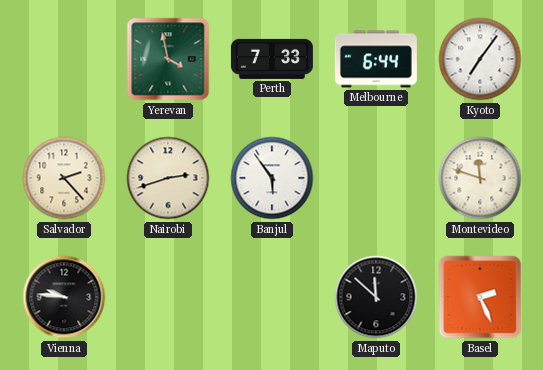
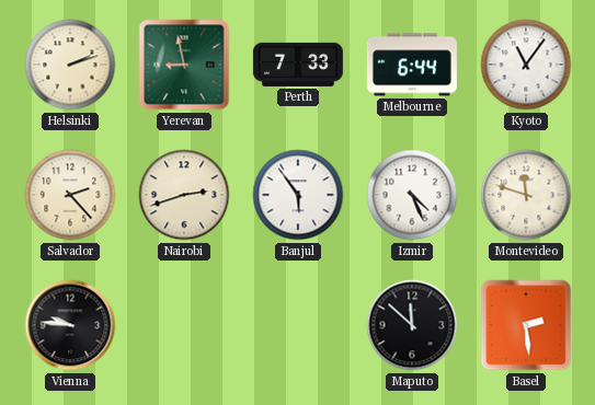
Helsinki: none -> 2:12
Yerevan: 3:58 -> 8:58
Kyoto: 7:06 -> 11:06
Izmir: none -> 4:26
Basel: 2:26 -> 2:29
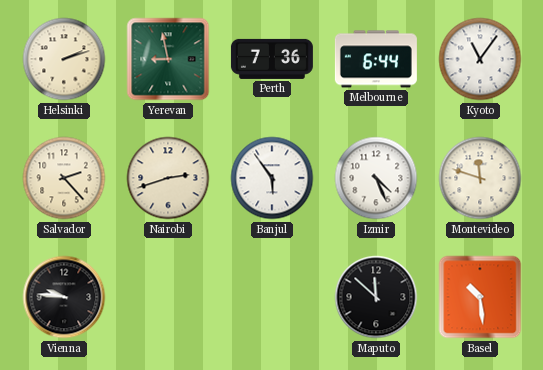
Perth: 7:33 -> 7:36
Basel: 2:29 -> 10:29
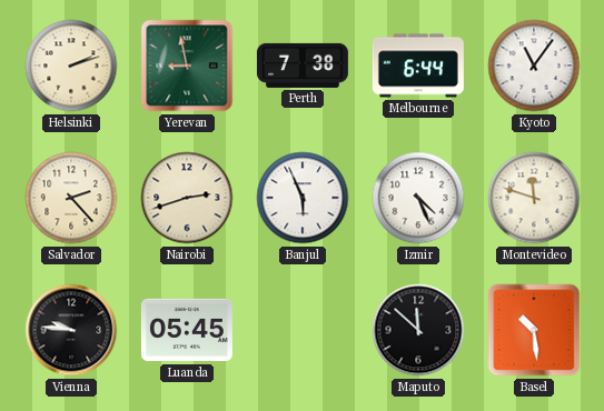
Perth: 7:36 -> 7:38
Banjul: 5:54 -> 5:56
Luanda: none -> 05:45
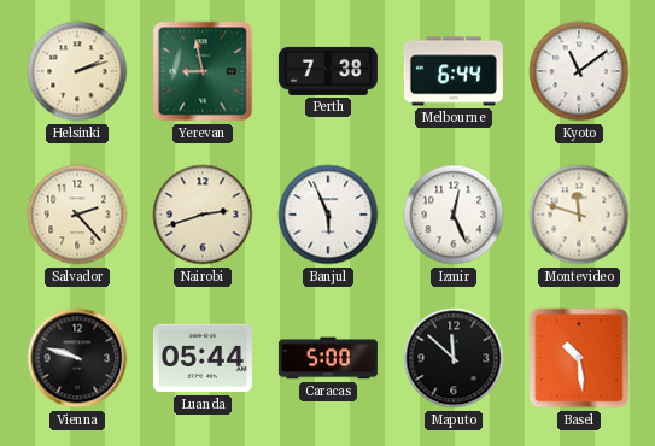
Kyoto: 11:06 -> 11:09
Izmir: 4:26 -> 12:26
Vienna: 9:46 -> 9:48
Luanda: 05:45 -> 05:44
Caracas: none -> 5:00
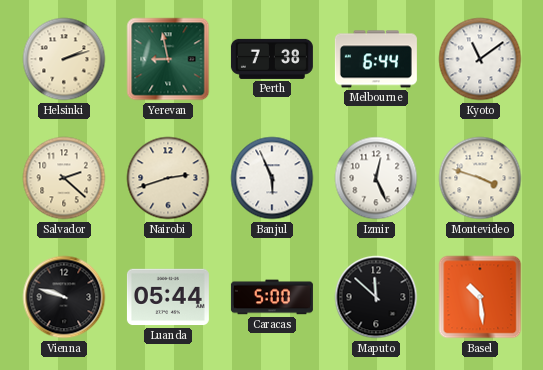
Salvador: 2:23 -> 2:22
Montevideo: 11:48 -> 3:48
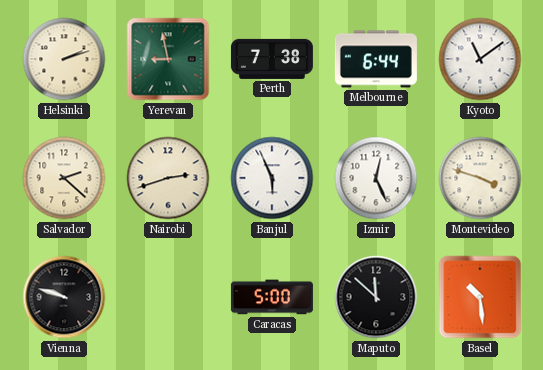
Luanda: 05:44 -> none
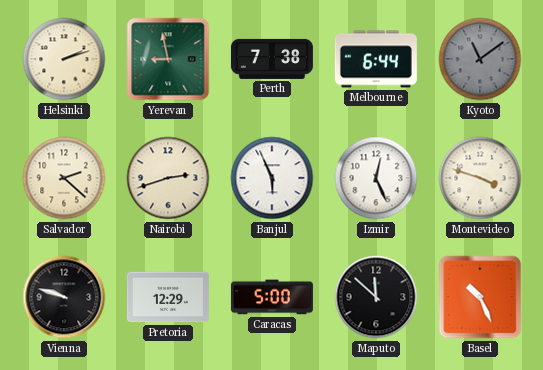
Kyoto dial: white -> grey
Pretoria: none -> 12:29
Basel: 10:29 -> 10:26
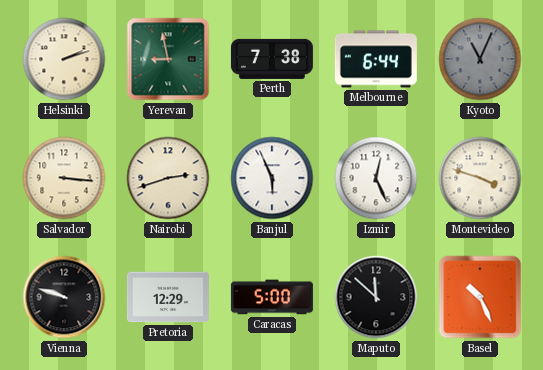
Kyoto: 11:09 -> 11:04
Salvador: 2:22 -> 3:16
